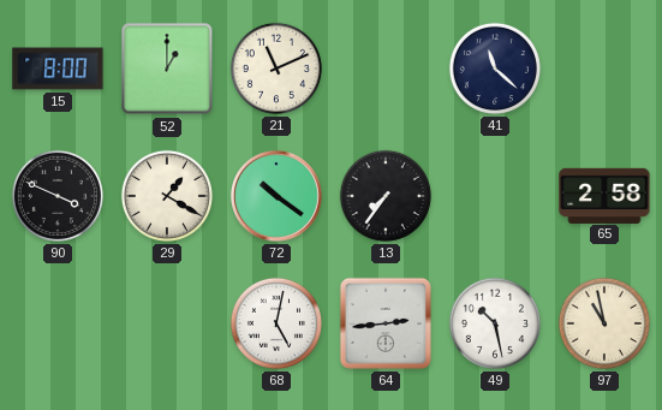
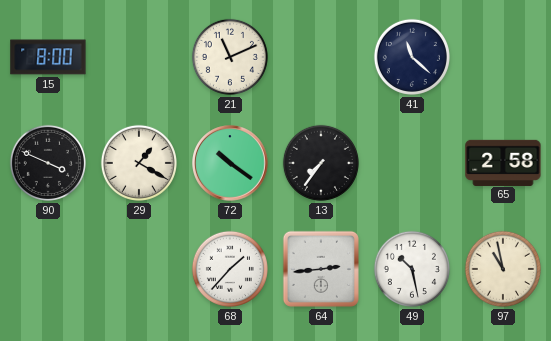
52: 1:00 -> none
68: 5:02 -> 1:37
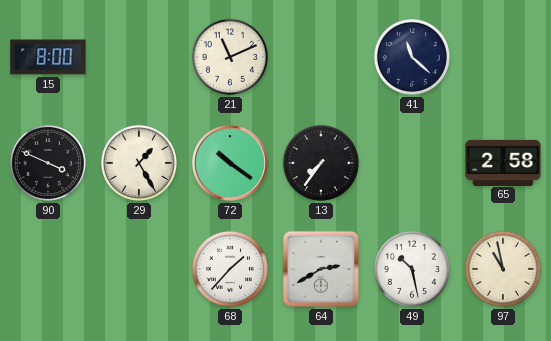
29: 1:20 -> 1:25
64: 2:44 -> 2:40
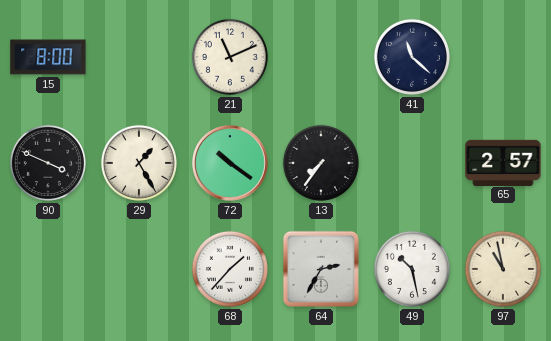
65: 2:58 -> 2:57
64: 2:40 -> 2:35
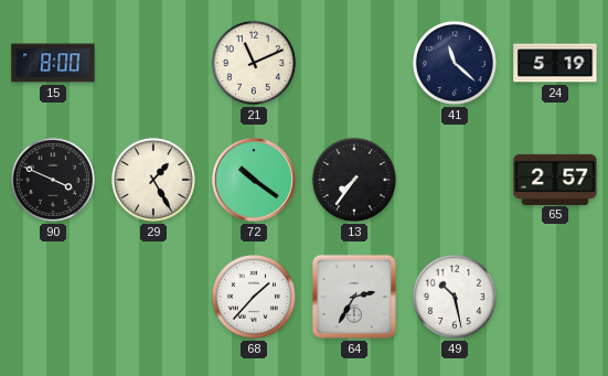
24: none -> 5:19
97: 10:58 -> none
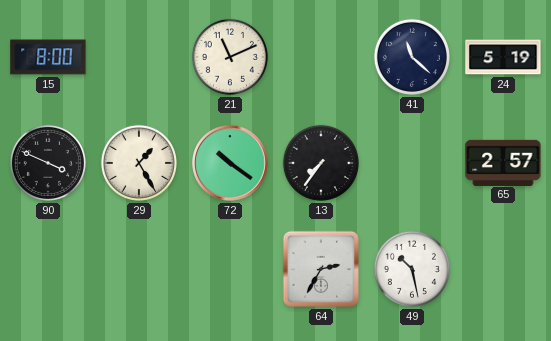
68: 1:37 -> none
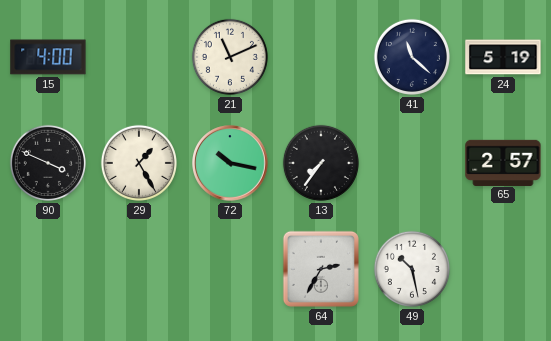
15: 8:00 -> 4:00
72: 10:21 -> 10:17
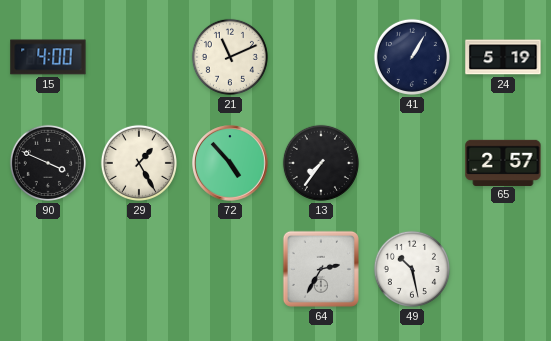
41: 11:22 -> 1:05
72: 10:17 -> 4:53
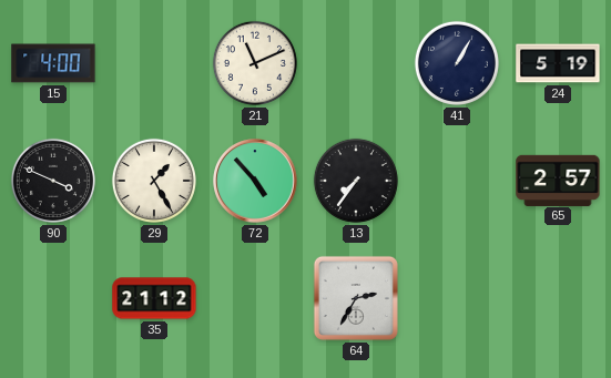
35: none -> 21:12
49: 10:28 -> none
